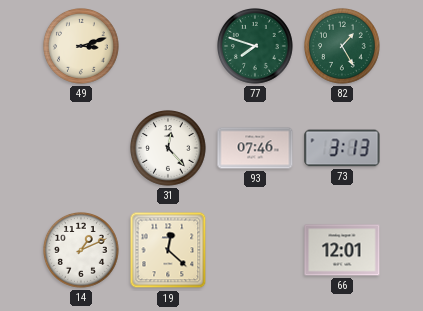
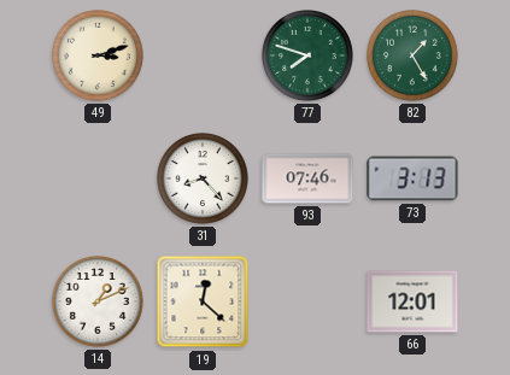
31: 12:23 -> 8:23
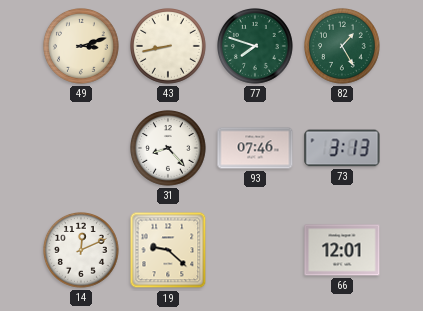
43: none -> 8:43
14: 1:11 -> 12:11
19: 12:22 -> 9:22
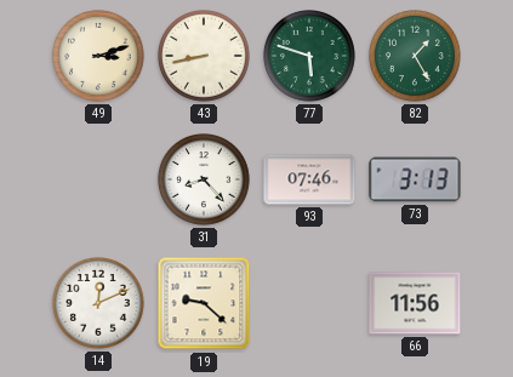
77: 7:48 -> 5:48
66: 12:01 -> 11:56
